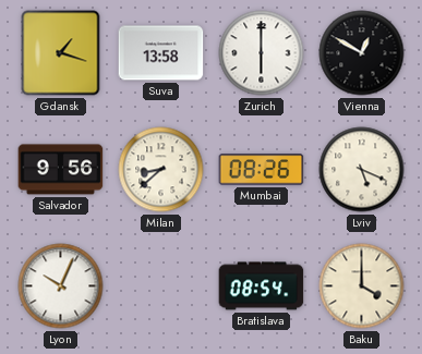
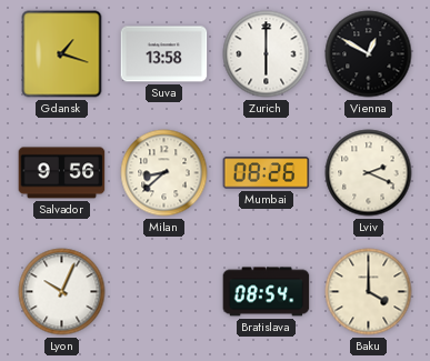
Lviv: 5:19 -> 2:19
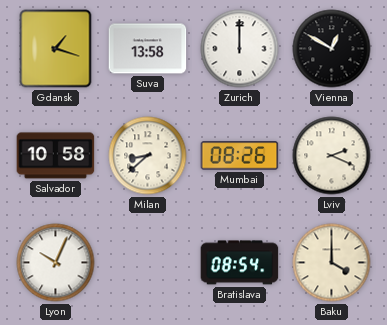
Zurich: 6:00 -> 12:00
Salvador: 9:56 -> 10:58
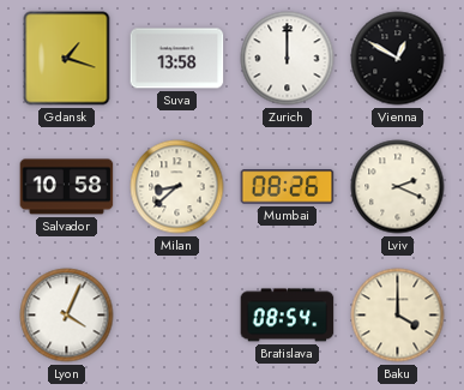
Lyon: 10:04 -> 4:04
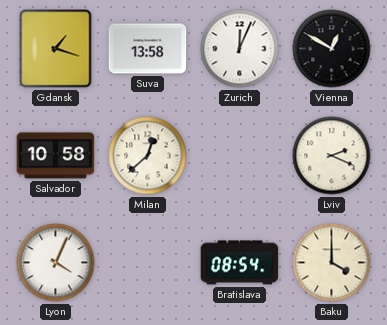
Zurich: 12:00 -> 12:04
Milan: 8:38 -> 12:38
Mumbai: 08:26 -> none
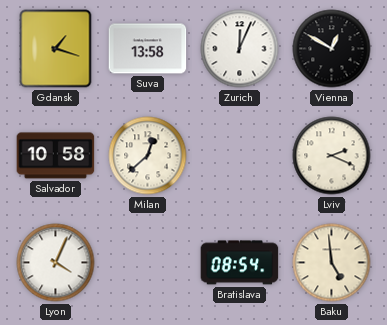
Baku: 4:00 -> 4:59
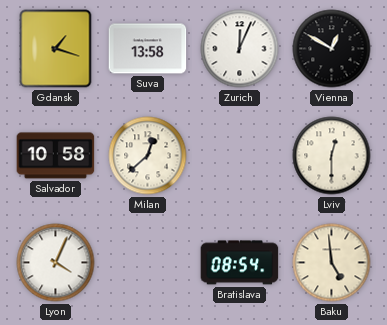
Lviv: 2:19 -> 12:30
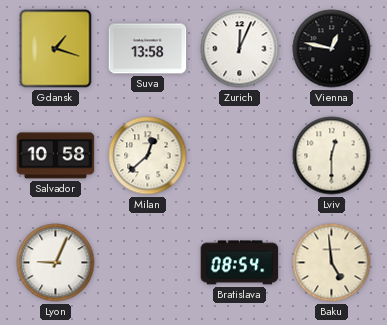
Vienna: 12:50 -> 12:47
Lyon: 4:04 -> 9:04
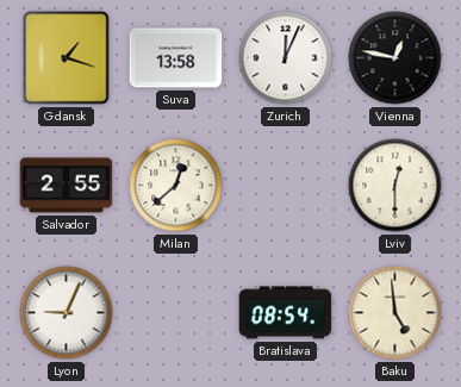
Salvador: 10:58 -> 2:55
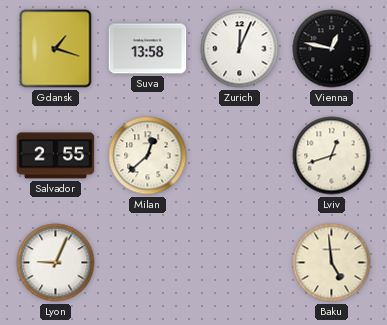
Lviv: 12:30 -> 12:42
Bratislava: 08:54 -> none
